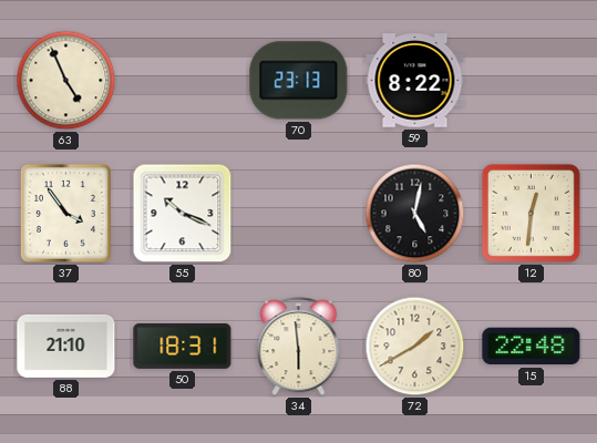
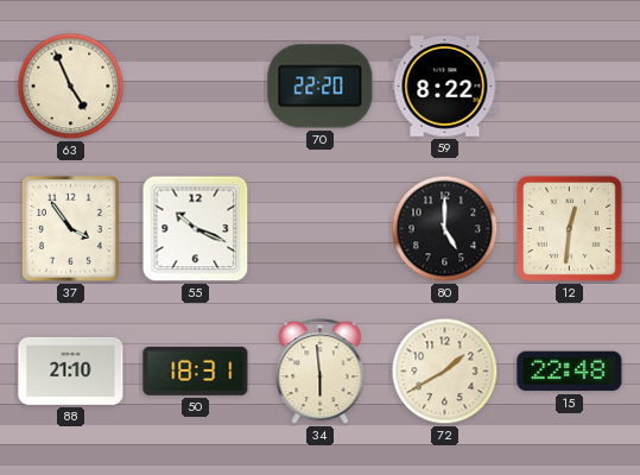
70: 23:13 -> 22:20
80: 5:02 -> 5:00
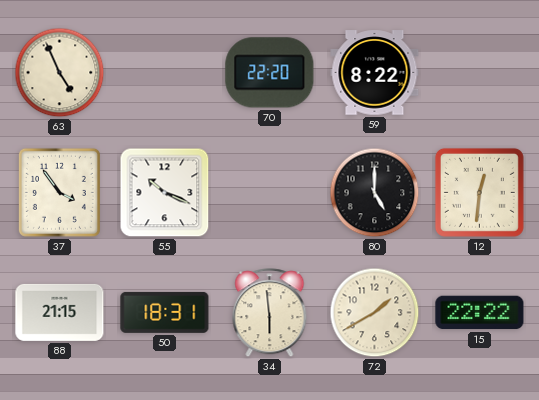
88: 21:10 -> 21:15
15: 22:48 -> 22:22
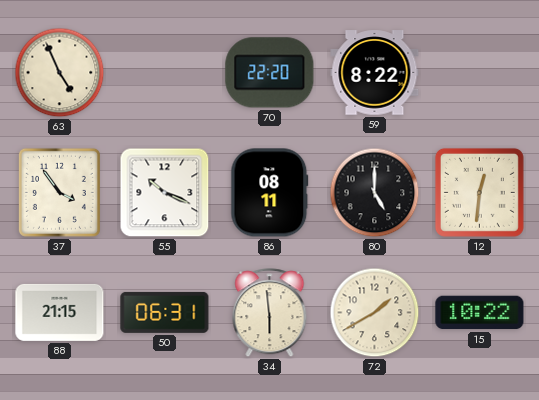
86: none -> 08:11
50: 18:31 -> 06:31
15: 22:22 -> 10:22
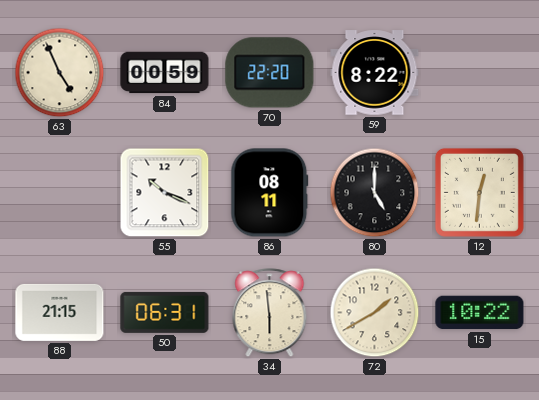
84: none -> 00:59
37: 3:54 -> none
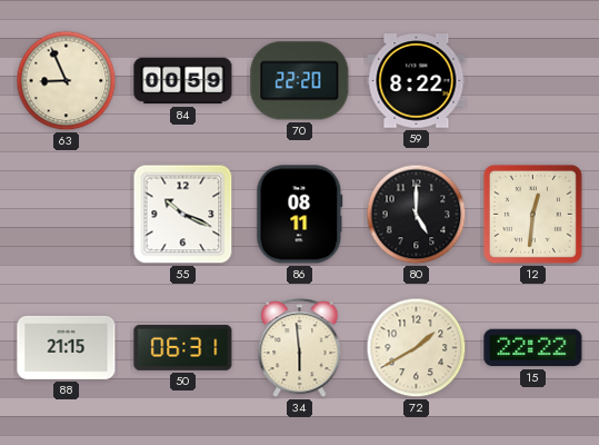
63: 4:56 -> 8:56
15: 10:22 -> 22:22
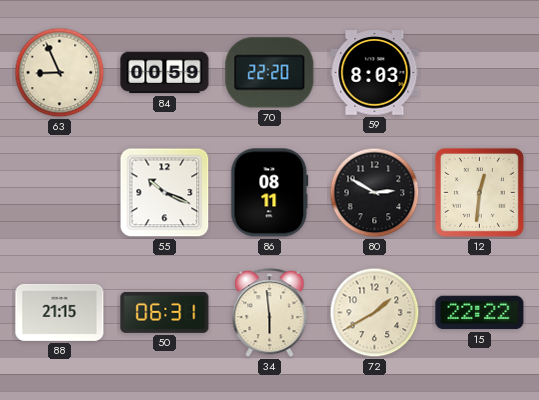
59: 8:22 -> 8:03
80: 5:00 -> 2:50
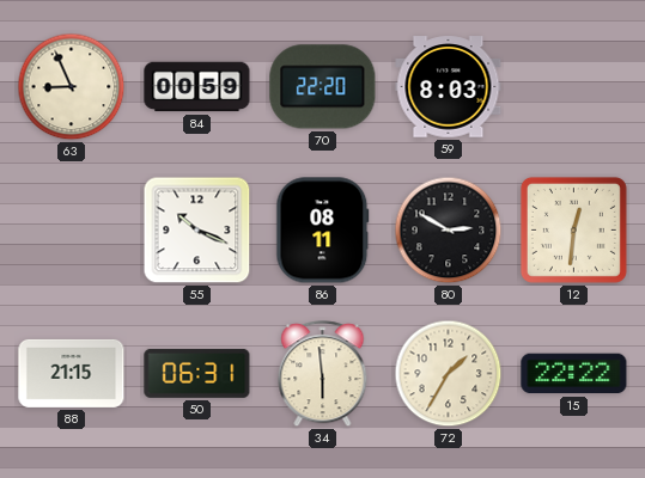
72: 1:40 -> 1:35
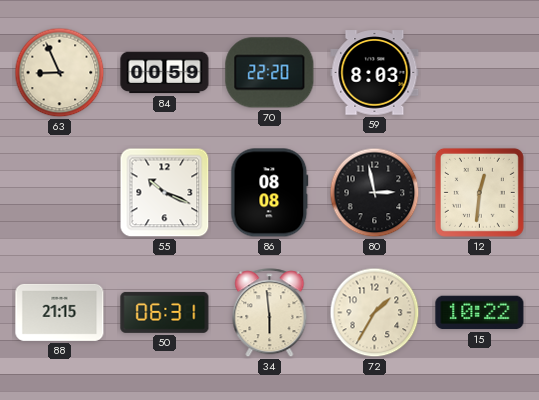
86: 08:11 -> 08:08
80: 2:50 -> 2:58
15: 22:22 -> 10:22
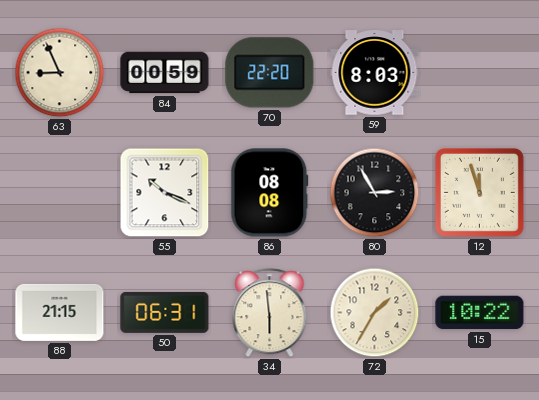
80: 2:58 -> 2:55
12: 12:31 -> 11:57
